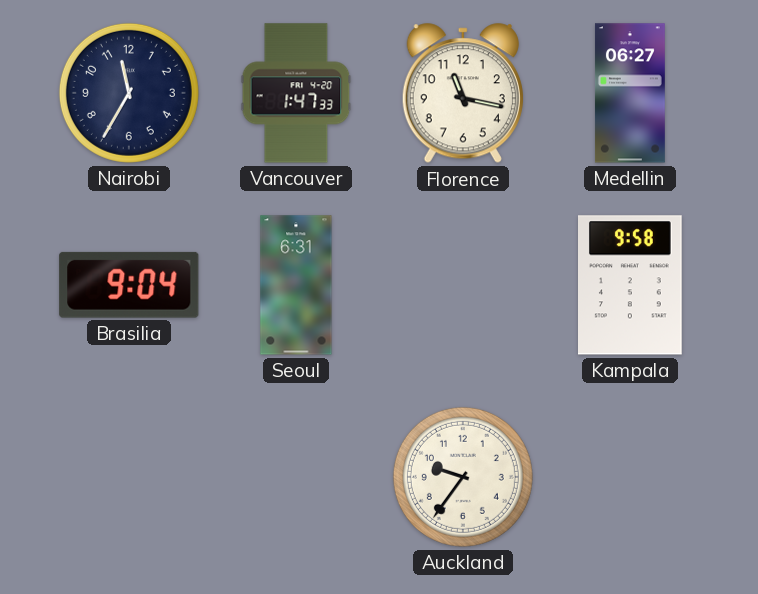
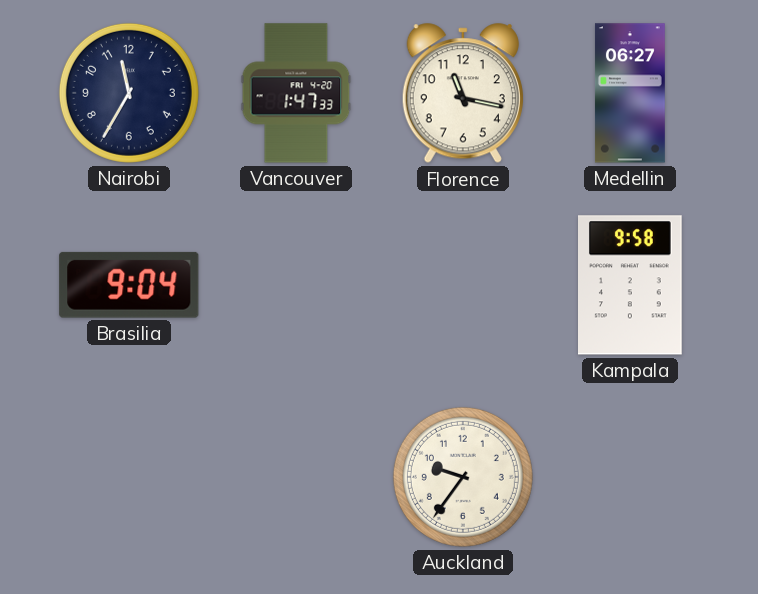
Seoul: 6:31 -> none
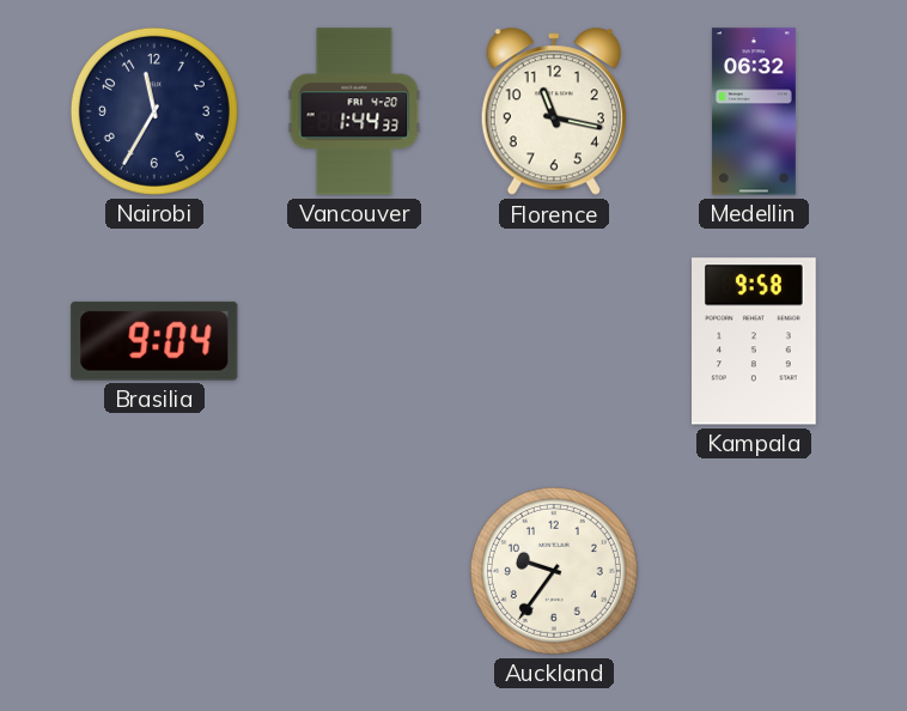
Vancouver: 1:47 -> 1:44
Medellin: 06:27 -> 06:32
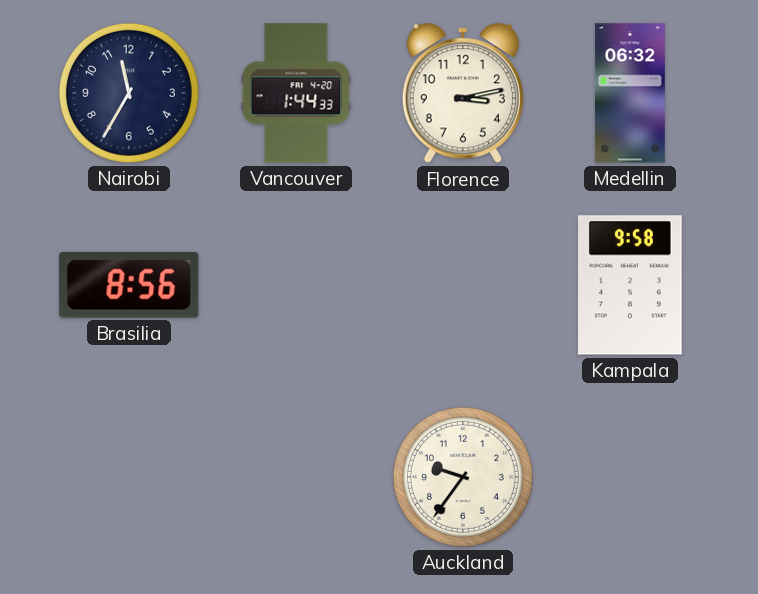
Florence: 11:17 -> 3:13
Brasilia: 9:04 -> 8:56
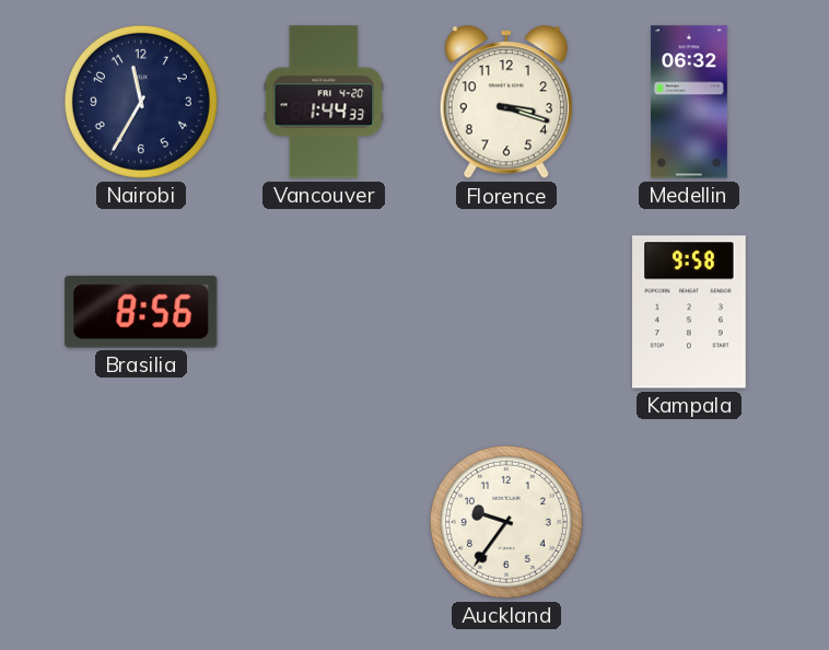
Florence: 3:13 -> 3:18
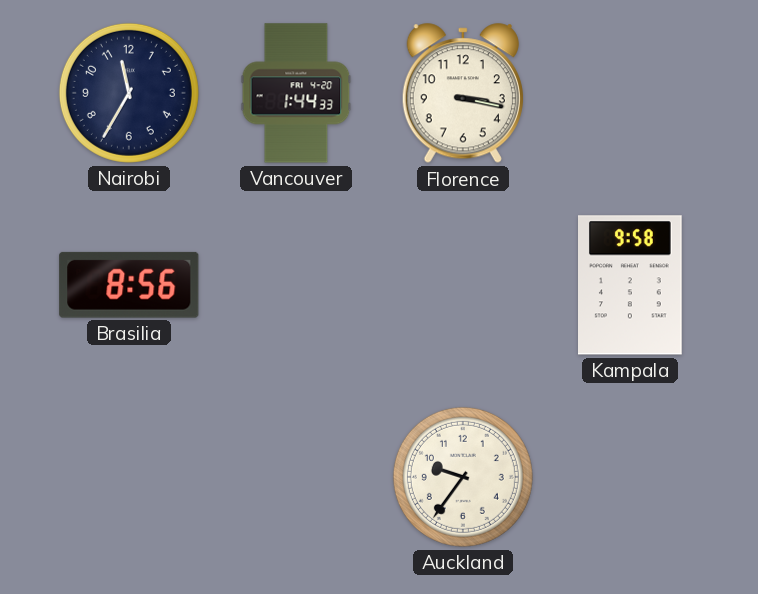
Florence: 3:18 -> 3:17
Medellin: 06:32 -> none
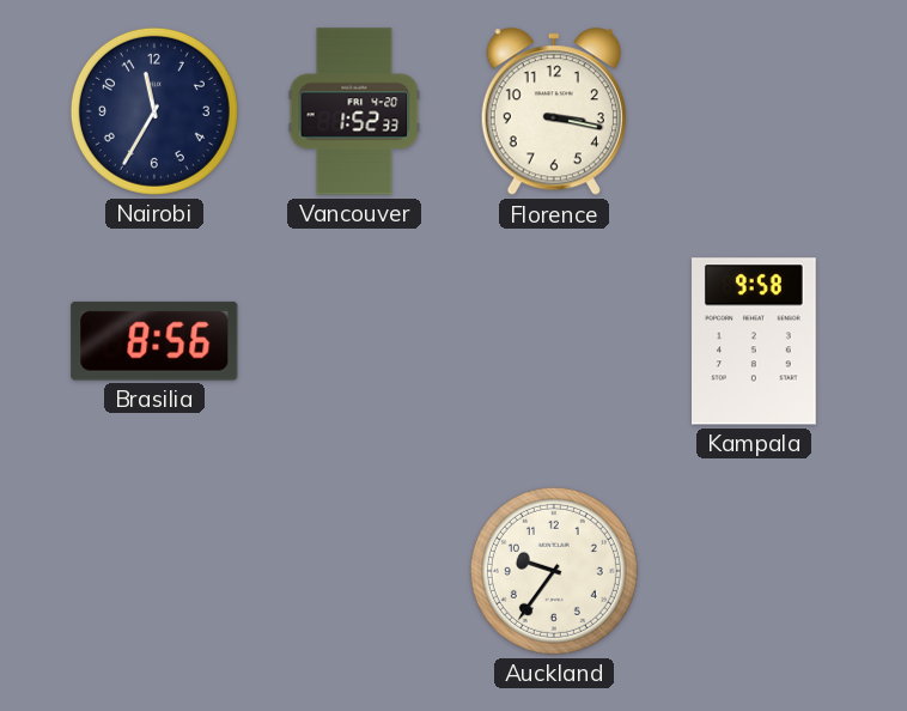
Vancouver: 1:44 -> 1:52
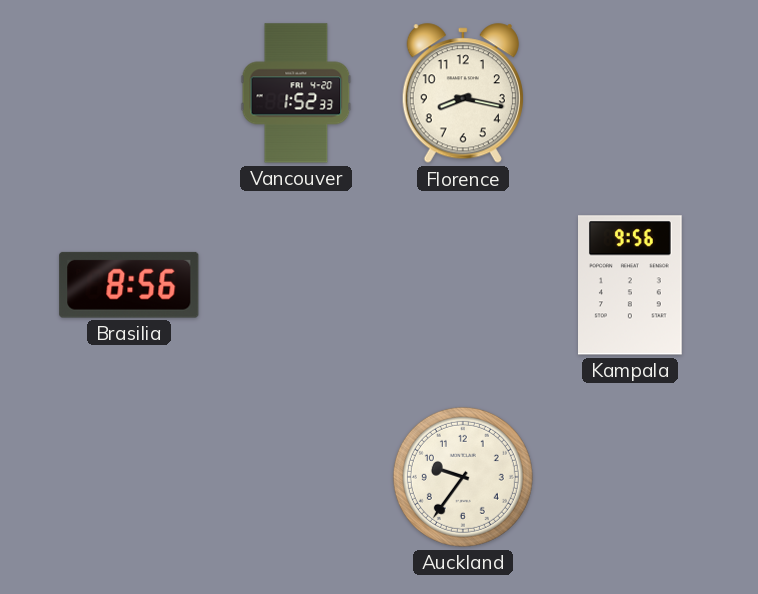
Nairobi: 11:35 -> none
Florence: 3:17 -> 8:17
Kampala: 9:58 -> 9:56
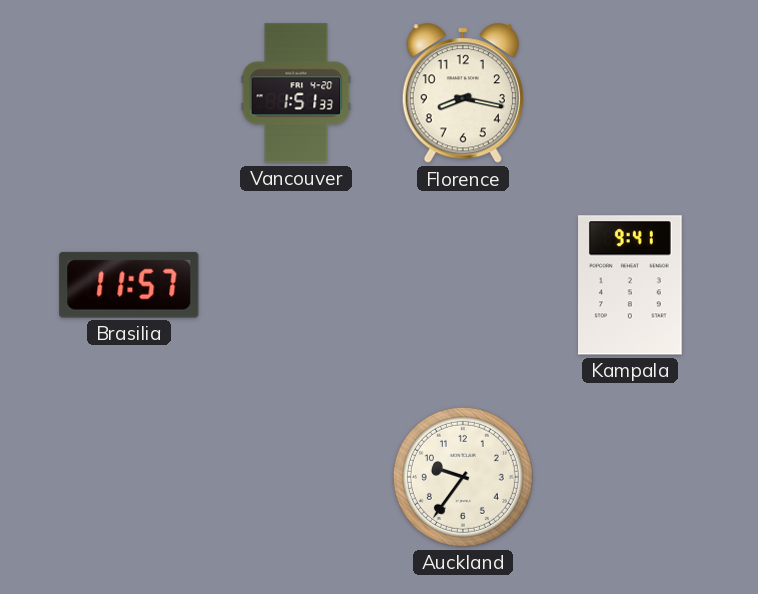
Vancouver: 1:52 -> 1:51
Brasilia: 8:56 -> 11:57
Kampala: 9:56 -> 9:41
